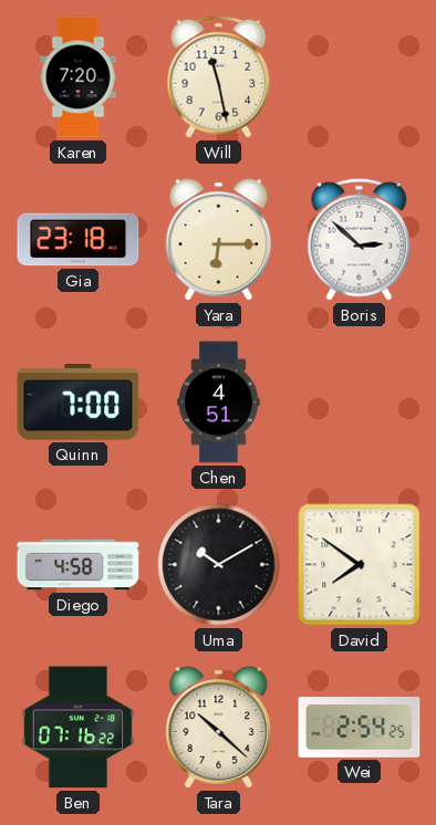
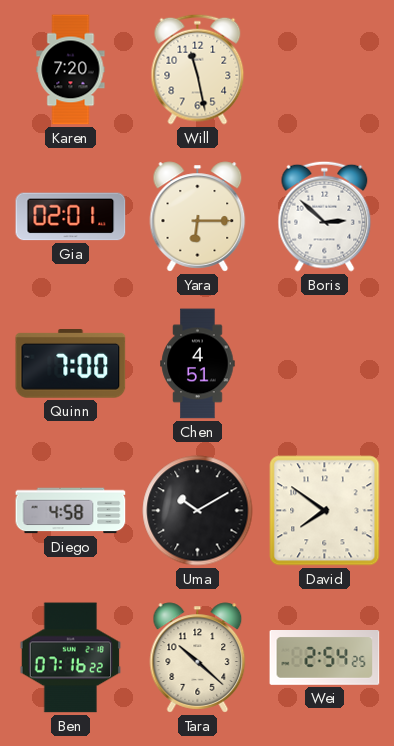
Gia: 23:18 -> 02:01
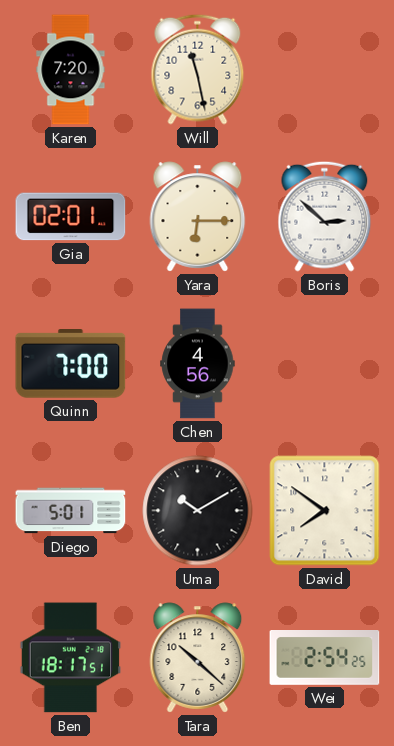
Chen: 4:51 -> 4:56
Diego: 4:58 -> 5:01
Ben: 07:16 -> 18:17
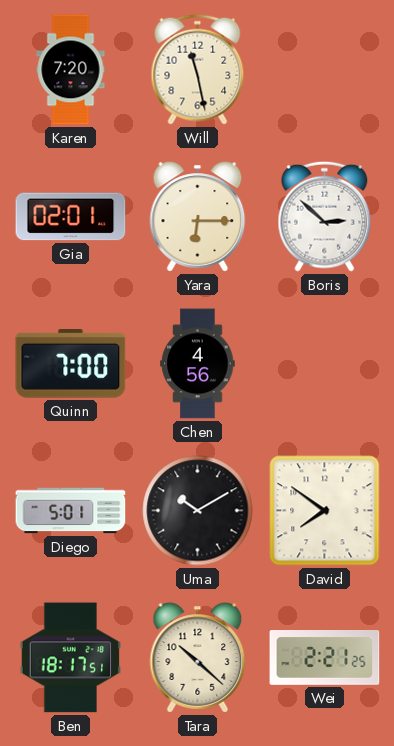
Wei: 2:54 -> 2:21
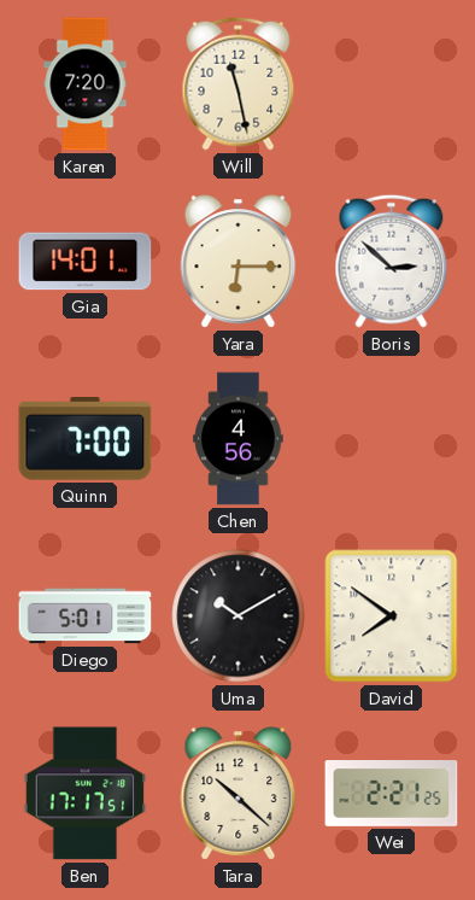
Gia: 02:01 -> 14:01
Ben: 18:17 -> 17:17
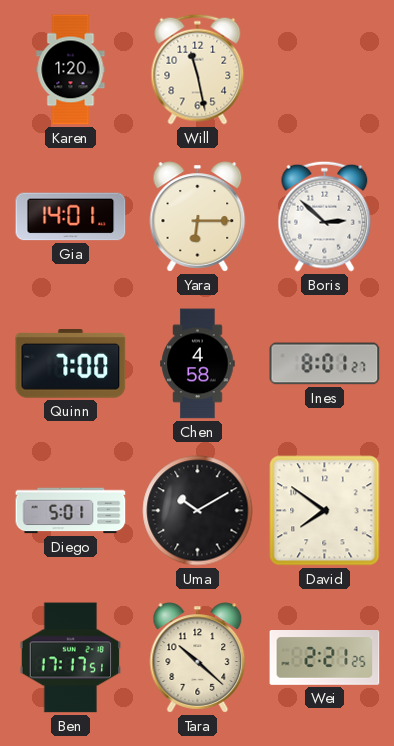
Karen: 7:20 -> 1:20
Chen: 4:56 -> 4:58
Ines: none -> 8:01
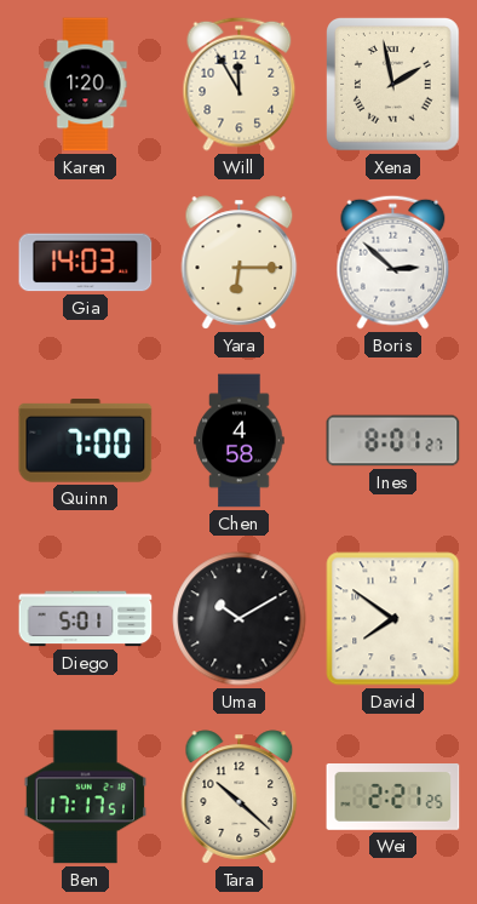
Will: 11:28 -> 11:55
Xena: none -> 1:58
Gia: 14:01 -> 14:03
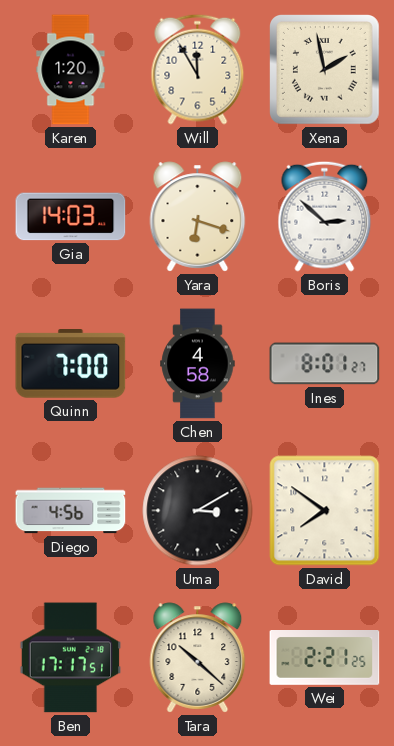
Yara: 6:15 -> 6:18
Diego: 5:01 -> 4:56
Uma: 10:10 -> 3:10
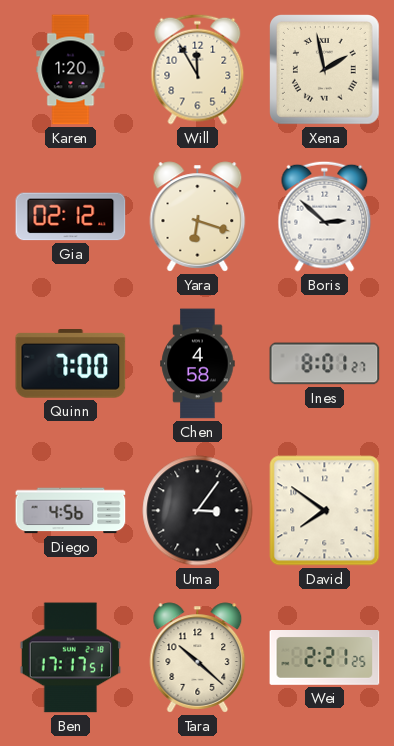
Gia: 14:03 -> 02:12
Uma: 3:10 -> 3:06
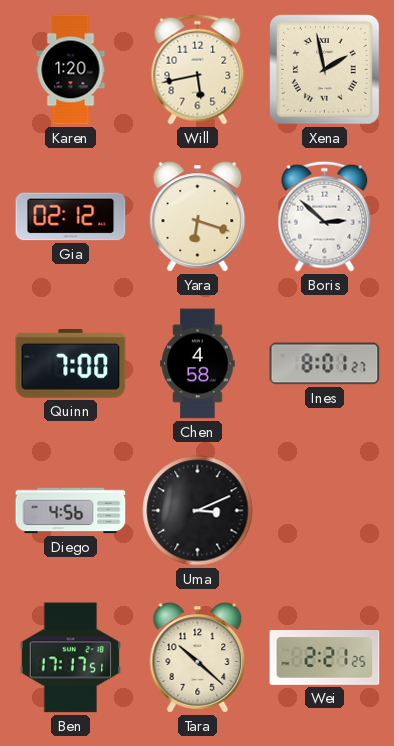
Will: 11:55 -> 5:43
Uma: 3:06 -> 3:11
David: 7:51 -> none
